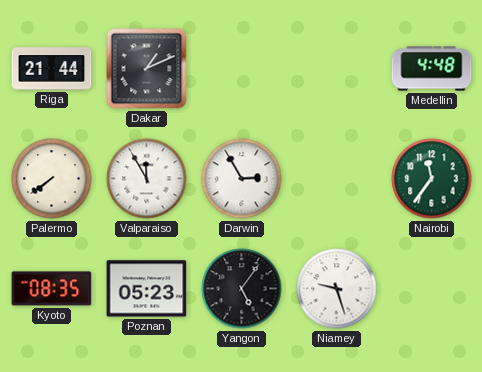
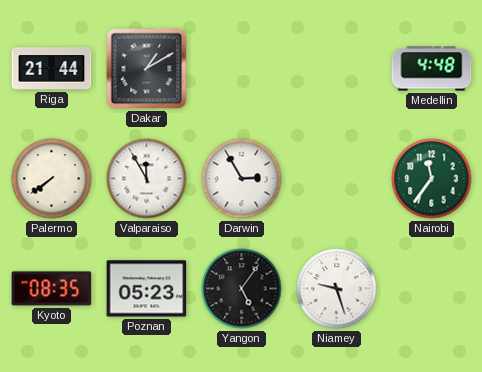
Dakar: 1:11 -> 1:10
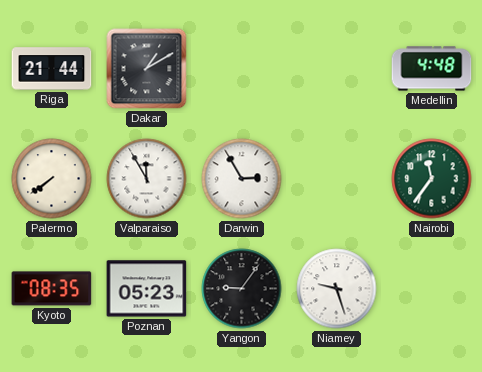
Yangon: 5:06 -> 9:06
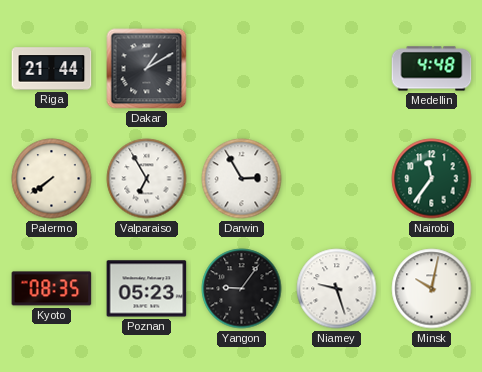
Valparaiso: 11:55 -> 6:55
Minsk: none -> 10:02
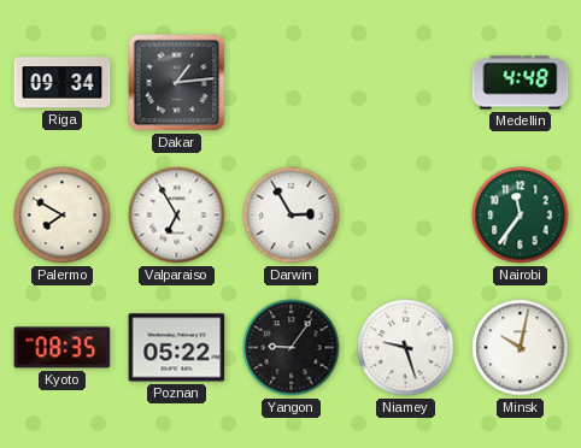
Riga: 21:44 -> 09:34
Dakar: 1:10 -> 1:14
Palermo: 7:39 -> 7:50
Poznan: 05:23 -> 05:22
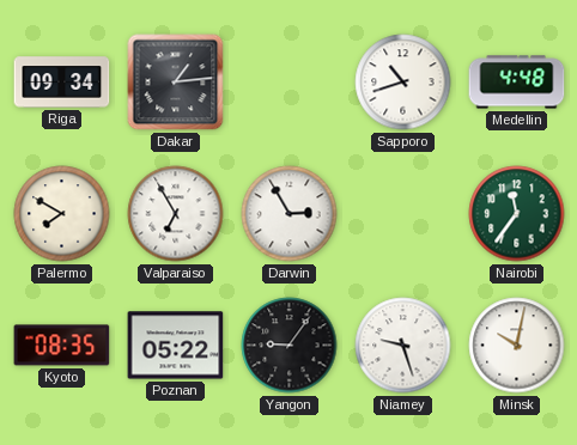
Sapporo: none -> 10:42
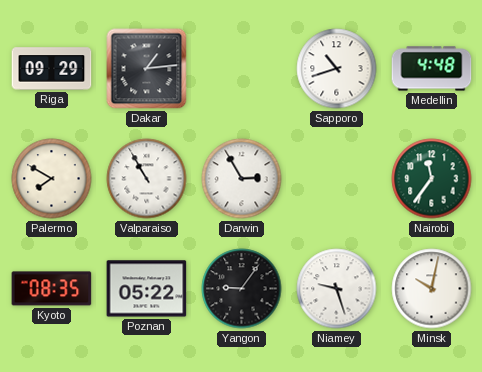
Riga: 09:34 -> 09:29
Valparaiso: 6:55 -> 10:55
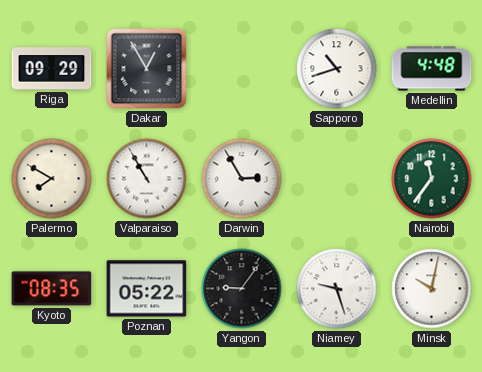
Dakar: 1:14 -> 12:55
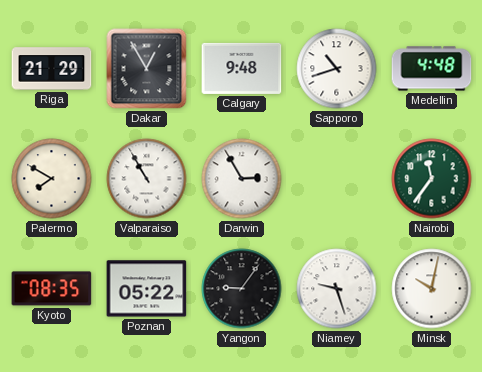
Riga: 09:29 -> 21:29
Calgary: none -> 9:48
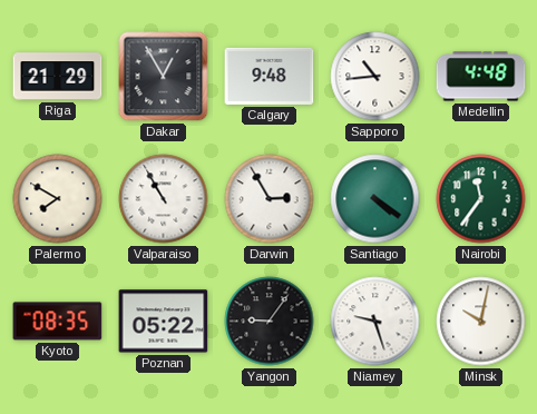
Sapporo: 10:42 -> 10:44
Santiago: none -> 4:21
